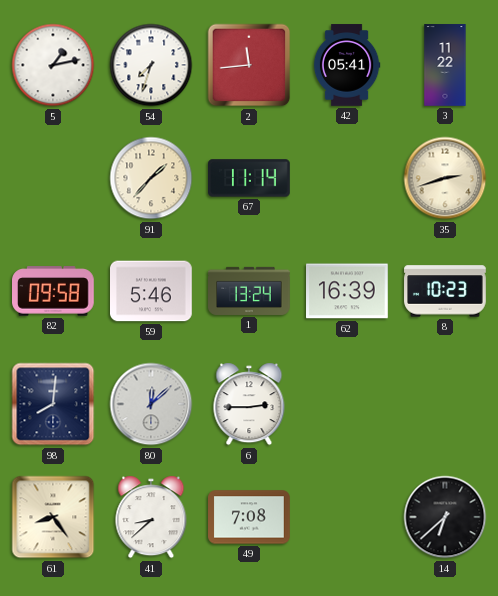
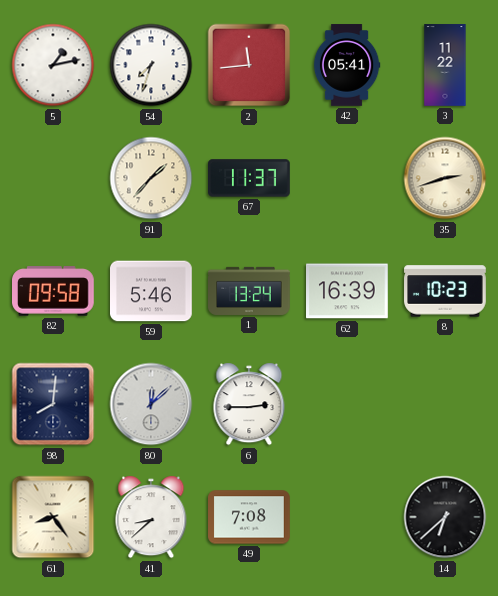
67: 11:14 -> 11:37
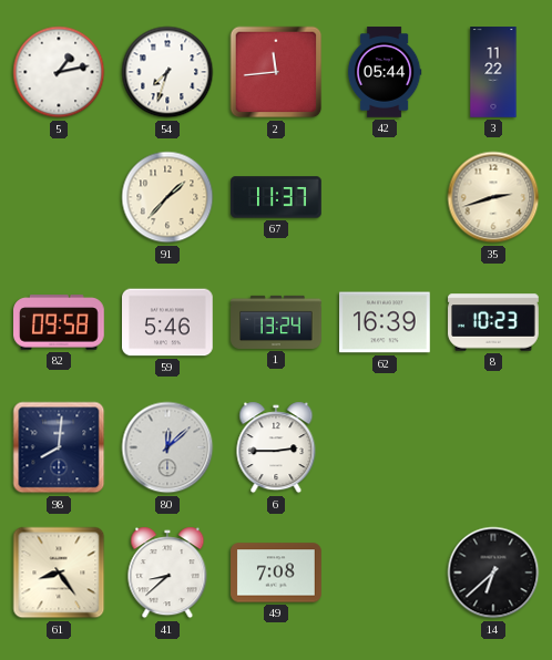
42: 05:41 -> 05:44
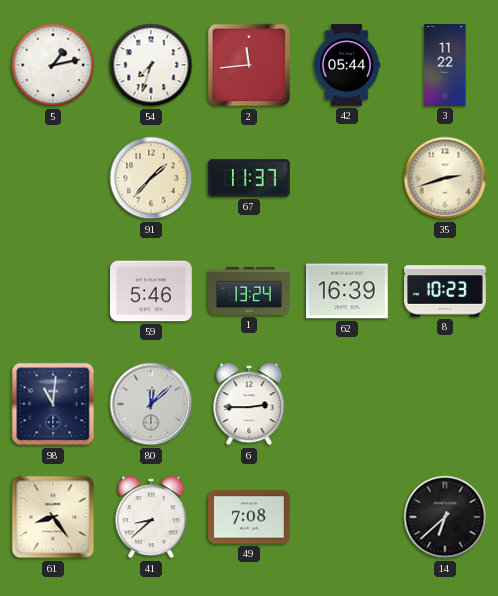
82: 09:58 -> none
98: 8:01 -> 11:01
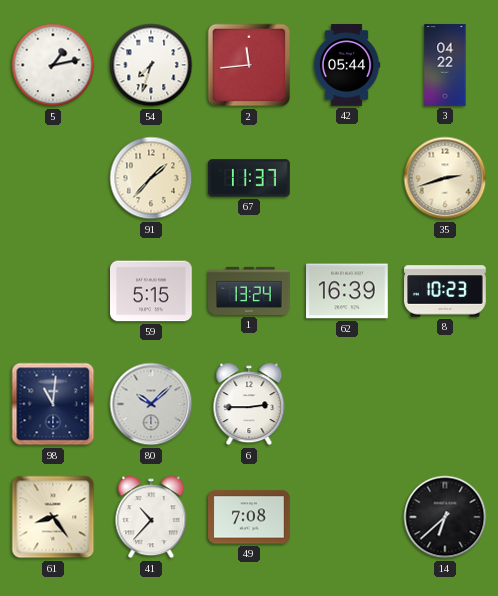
3: 11:22 -> 04:22
59: 5:46 -> 5:15
80: 12:08 -> 10:08
41: 8:38 -> 10:37
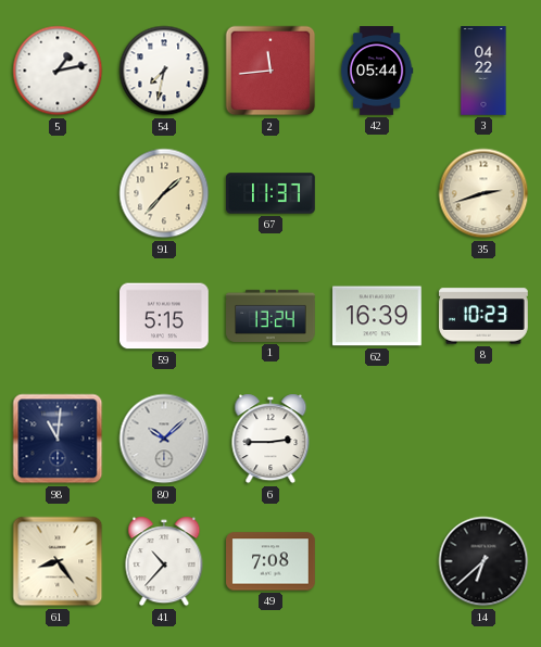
54: 7:33 -> 7:32
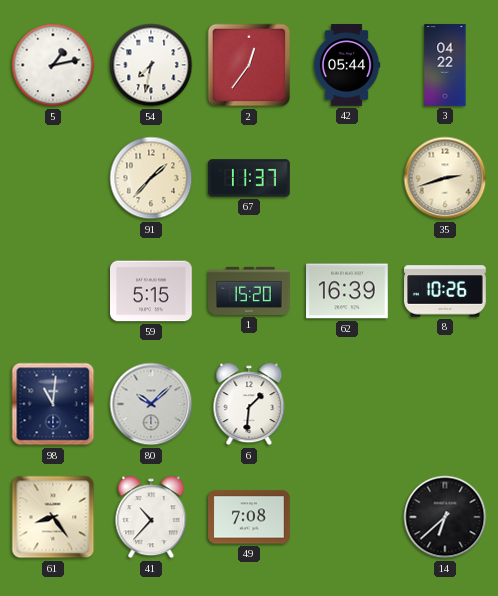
2: 11:44 -> 12:36
1: 13:24 -> 15:20
8: 10:23 -> 10:26
6: 2:45 -> 1:31
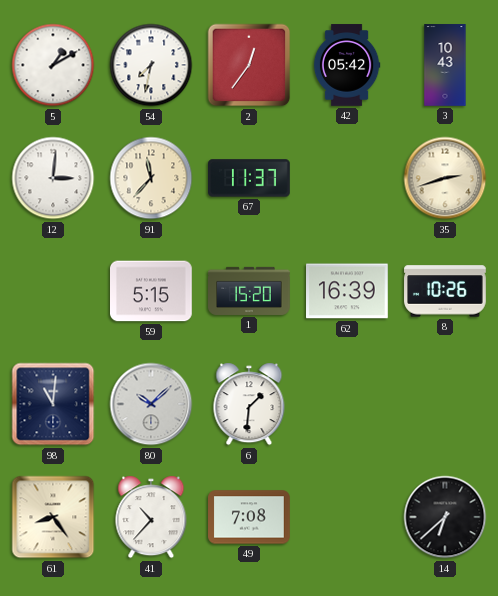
5: 1:13 -> 1:10
42: 05:44 -> 05:42
3: 04:22 -> 10:43
12: none -> 3:01
91: 1:37 -> 11:37
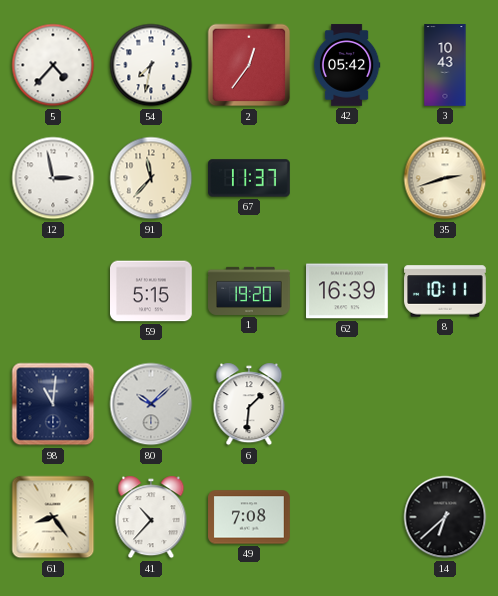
5: 1:10 -> 4:37
12: 3:01 -> 2:58
1: 15:20 -> 19:20
8: 10:26 -> 10:11
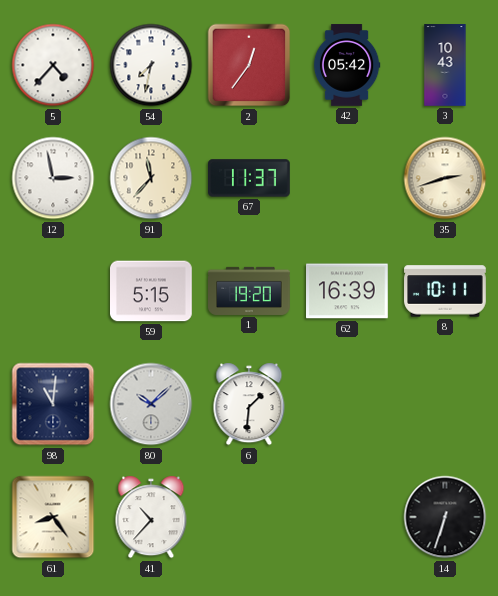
49: 7:08 -> none
14: 6:38 -> 6:33
